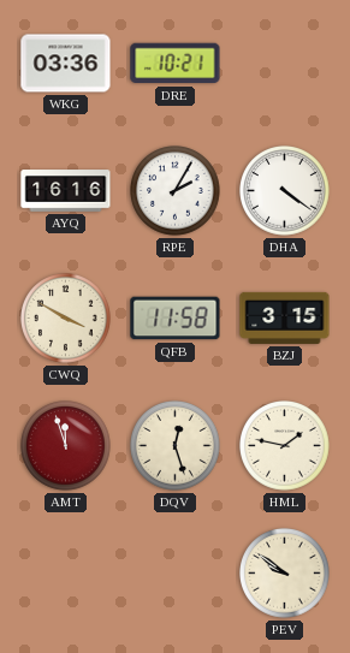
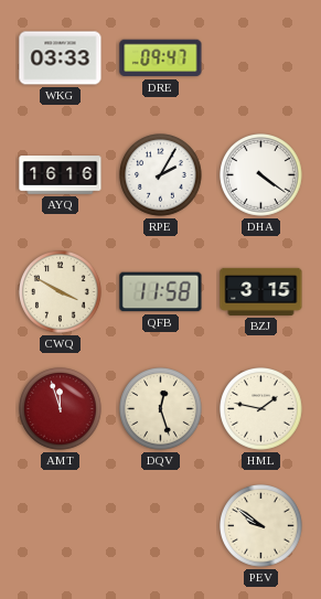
WKG: 03:36 -> 03:33
DRE: 10:21 -> 09:47
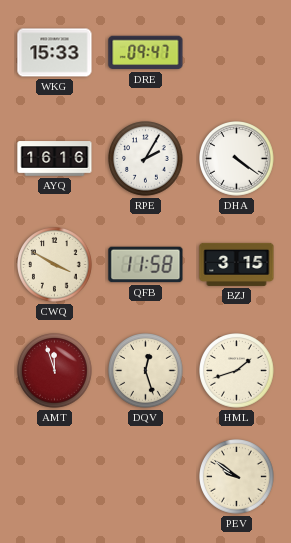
WKG: 03:33 -> 15:33
HML: 1:47 -> 1:42
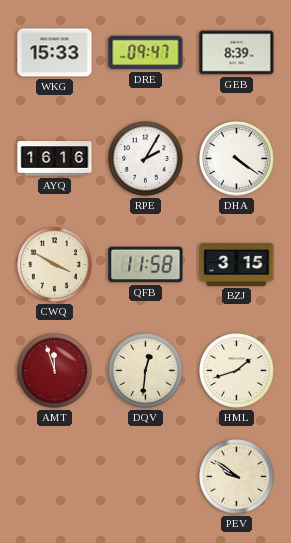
GEB: none -> 8:39
DQV: 12:27 -> 12:31
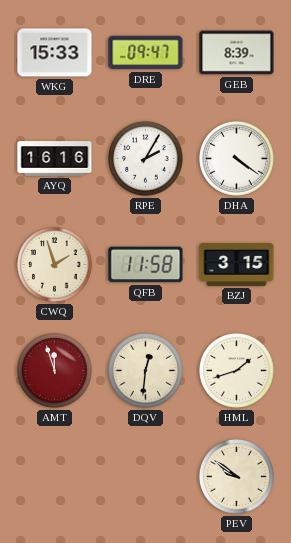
CWQ: 3:50 -> 1:57
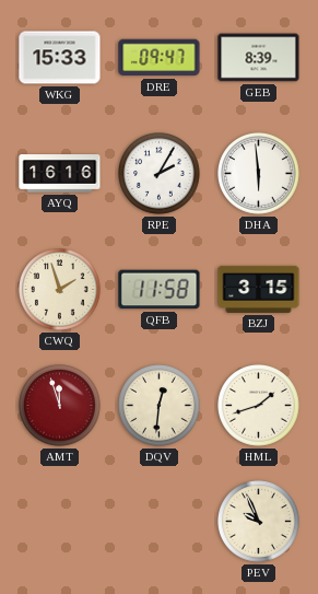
DHA: 4:21 -> 5:59
PEV: 9:51 -> 9:56
